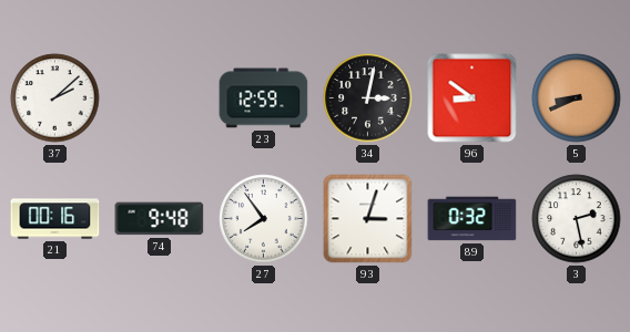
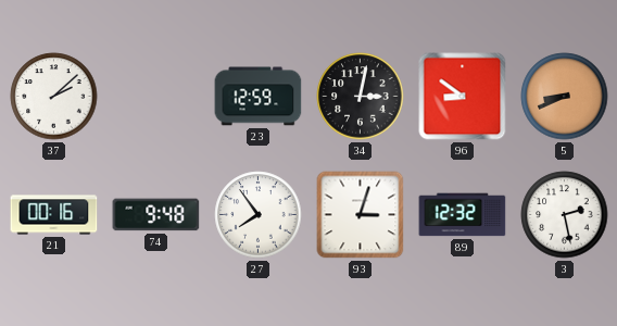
89: 0:32 -> 12:32
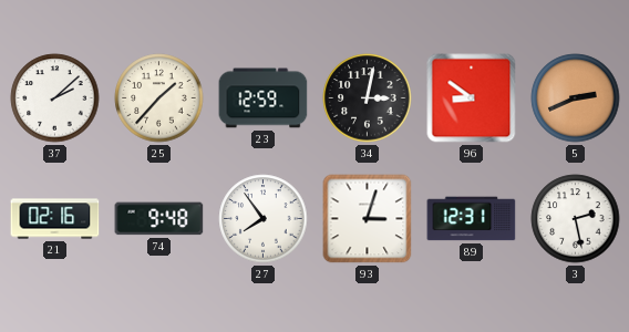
25: none -> 1:37
5: 8:41 -> 2:41
21: 00:16 -> 02:16
89: 12:32 -> 12:31
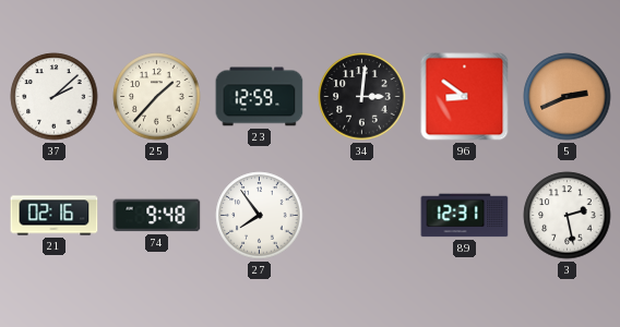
34: 3:02 -> 3:01
93: 3:03 -> none
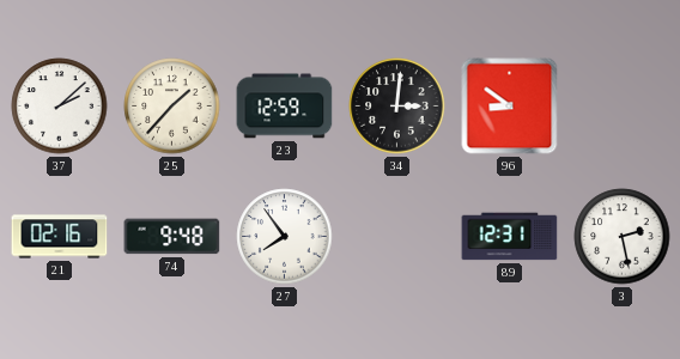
5: 2:41 -> none
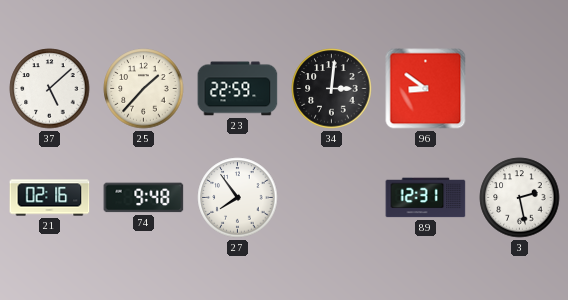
37: 2:08 -> 5:08
23: 12:59 -> 22:59
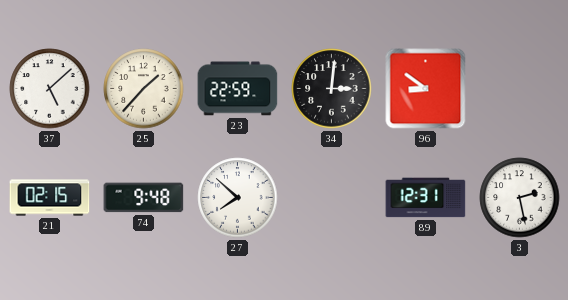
21: 02:16 -> 02:15
27: 7:54 -> 7:52
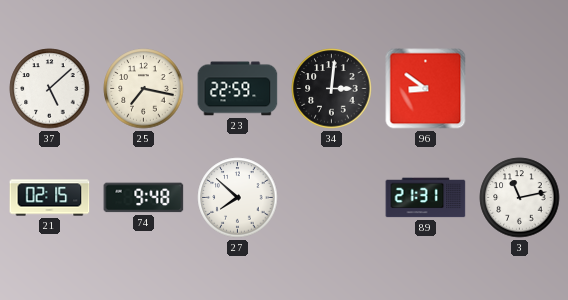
25: 1:37 -> 7:17
89: 12:31 -> 21:31
3: 2:28 -> 11:13
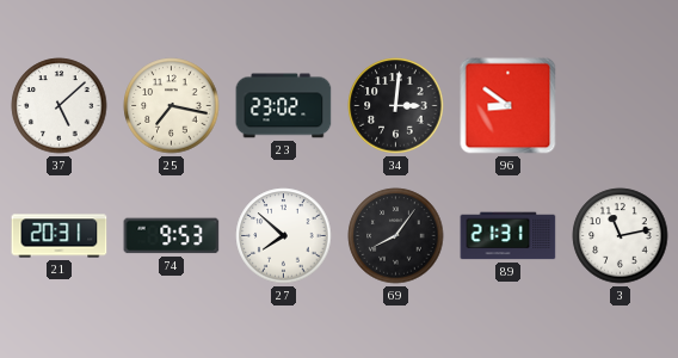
23: 22:59 -> 23:02
21: 02:15 -> 20:31
74: 9:48 -> 9:53
69: none -> 8:06
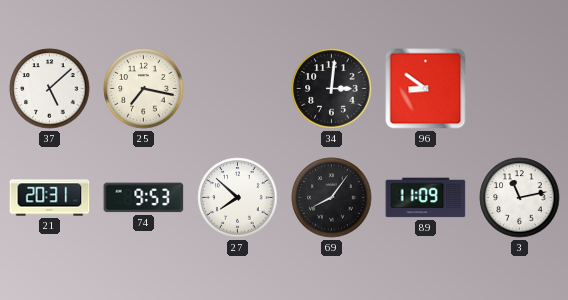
23: 23:02 -> none
89: 21:31 -> 11:09
